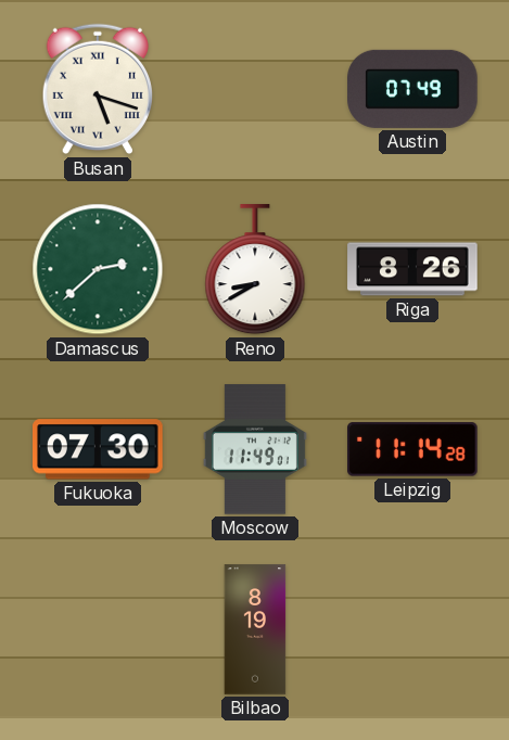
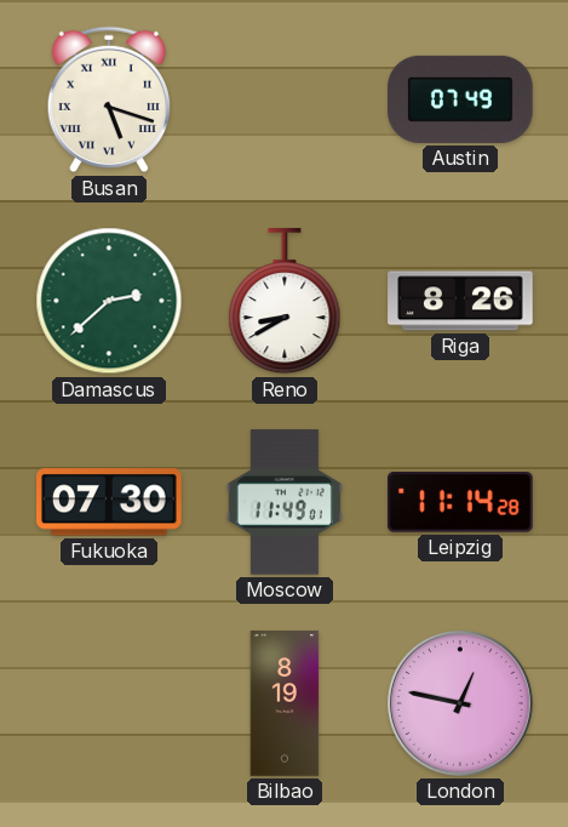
London: none -> 12:47
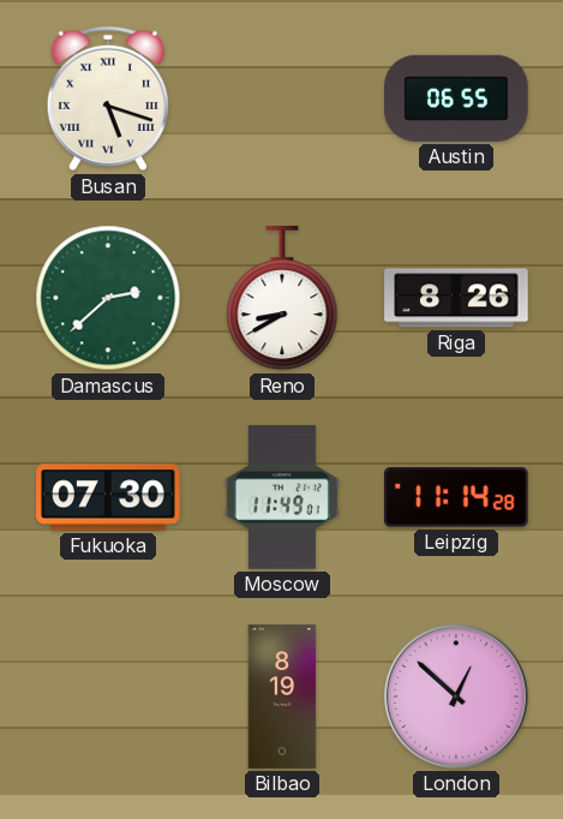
Austin: 07:49 -> 06:55
London: 12:47 -> 12:52
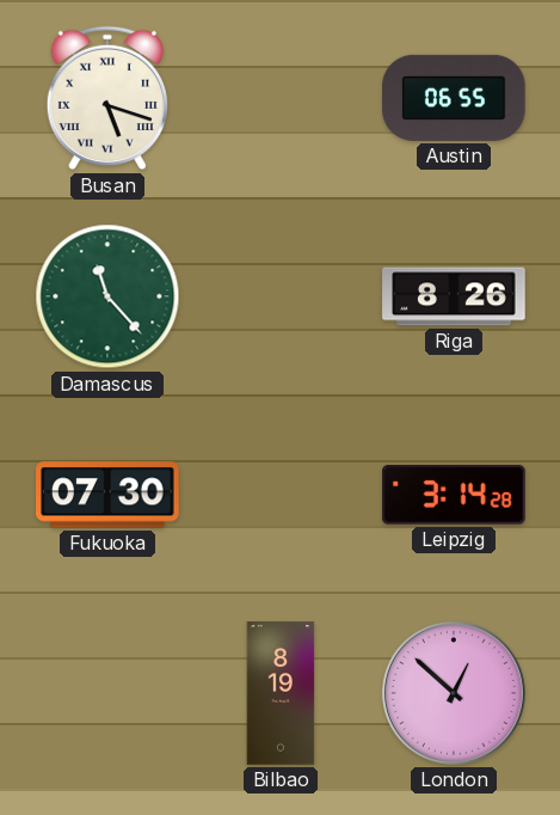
Damascus: 2:38 -> 11:23
Reno: 8:40 -> none
Moscow: 11:49 -> none
Leipzig: 11:14 -> 3:14
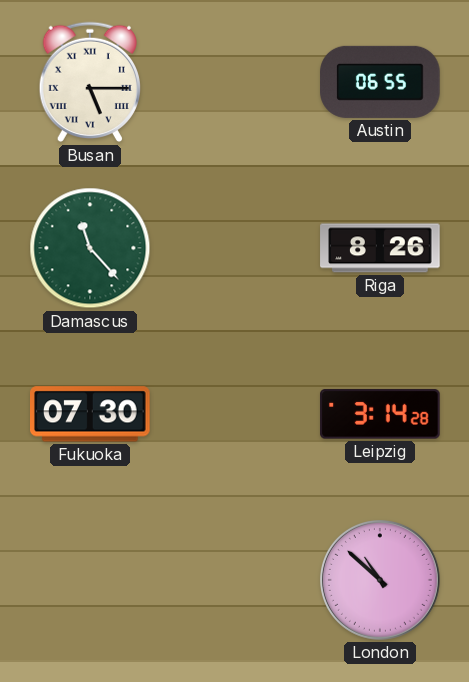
Busan: 5:18 -> 5:15
Bilbao: 8:19 -> none
London: 12:52 -> 10:52
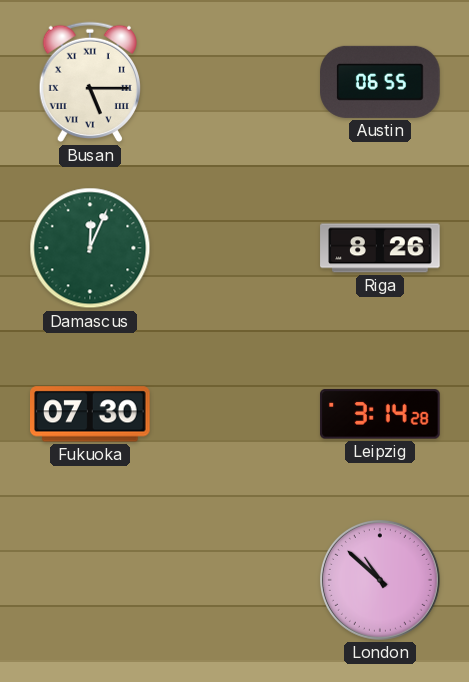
Damascus: 11:23 -> 12:04
